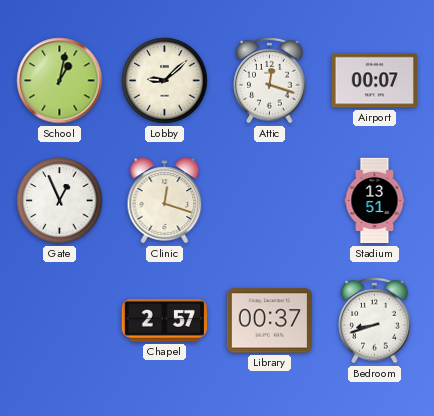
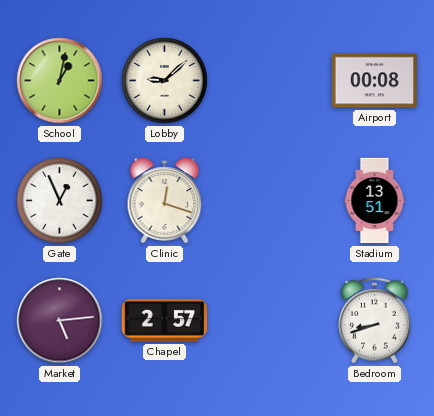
Attic: 12:18 -> none
Airport: 00:07 -> 00:08
Market: none -> 5:14
Library: 00:37 -> none
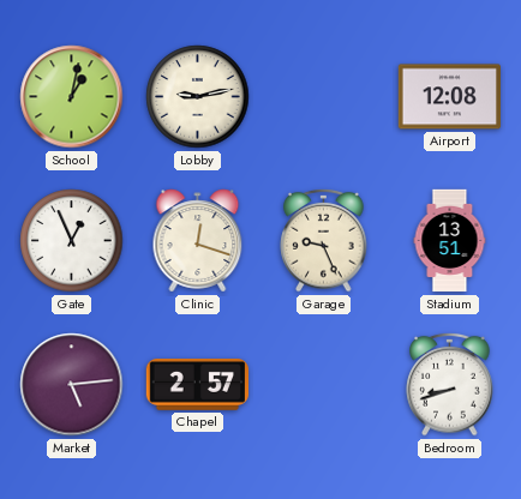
Lobby: 9:08 -> 9:13
Airport: 00:08 -> 12:08
Garage: none -> 9:26
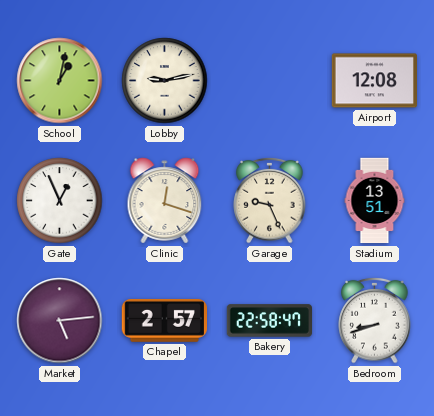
Bakery: none -> 22:58
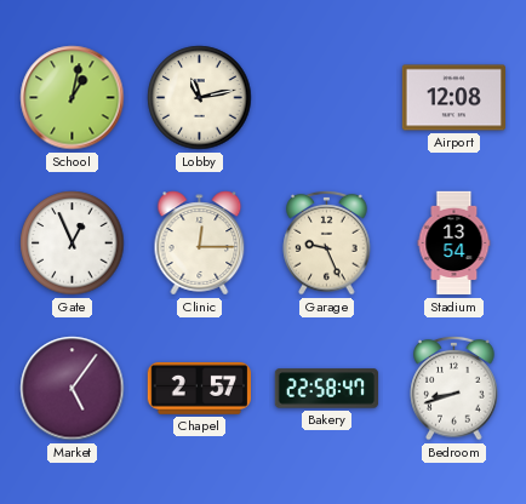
Lobby: 9:13 -> 11:13
Clinic: 12:18 -> 12:15
Stadium: 13:51 -> 13:54
Market: 5:14 -> 5:06
